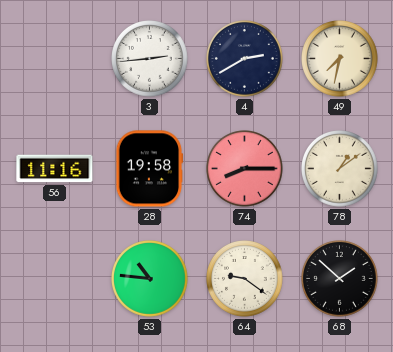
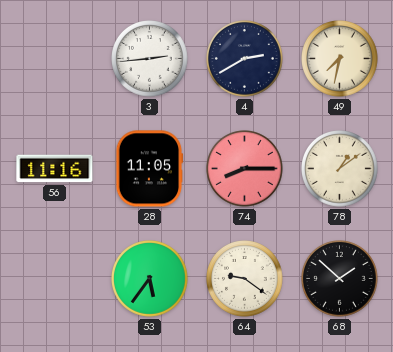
28: 19:58 -> 11:05
53: 10:46 -> 5:36
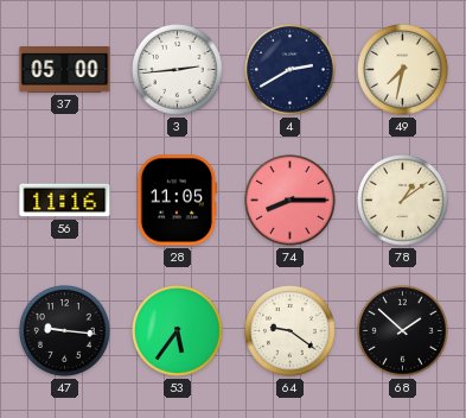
37: none -> 05:00
47: none -> 9:16
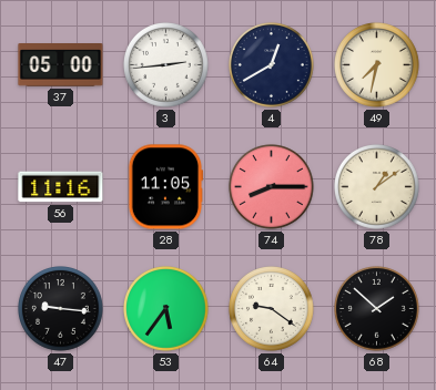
4: 2:40 -> 12:40
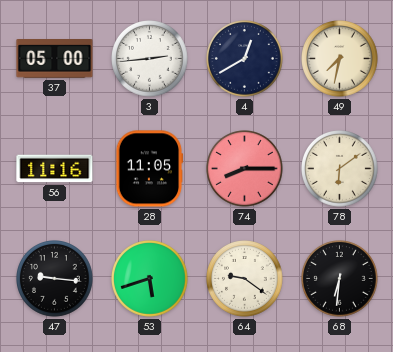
78: 1:09 -> 6:09
53: 5:36 -> 5:42
68: 1:52 -> 6:31
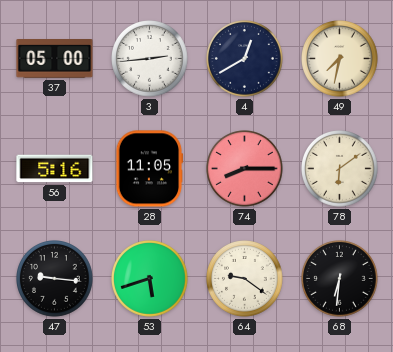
56: 11:16 -> 5:16
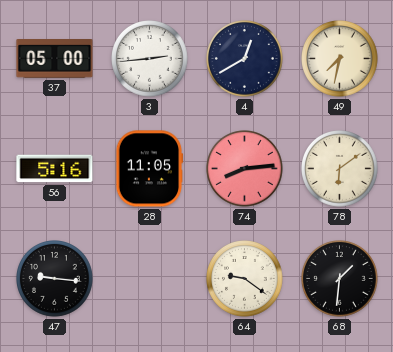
74: 8:15 -> 8:14
53: 5:42 -> none
68: 6:31 -> 1:31
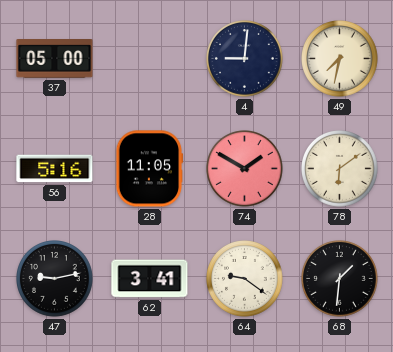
3: 2:44 -> none
4: 12:40 -> 9:01
74: 8:14 -> 1:50
47: 9:16 -> 9:13
62: none -> 3:41
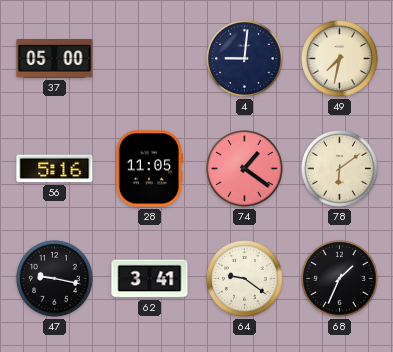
74: 1:50 -> 1:21
47: 9:13 -> 9:17
68: 1:31 -> 1:34
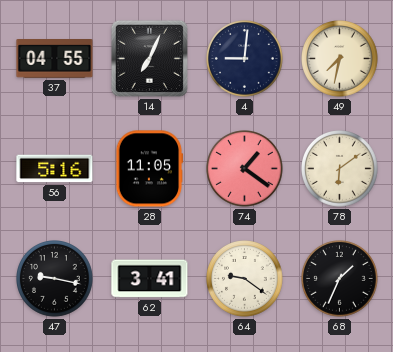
37: 05:00 -> 04:55
14: none -> 7:04
